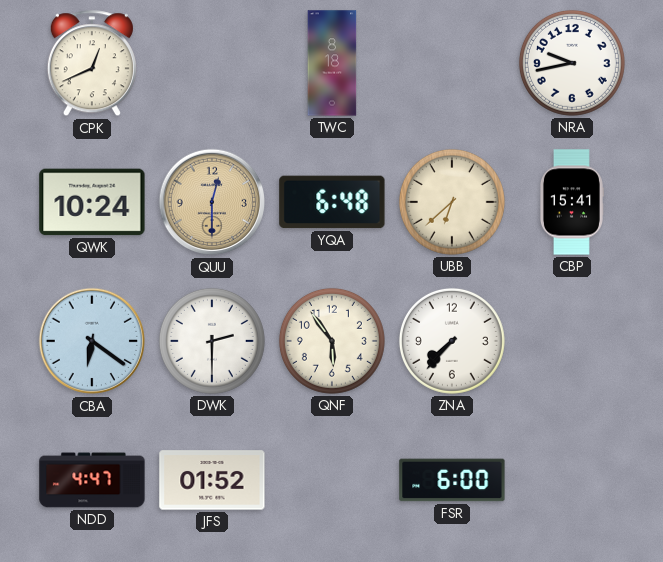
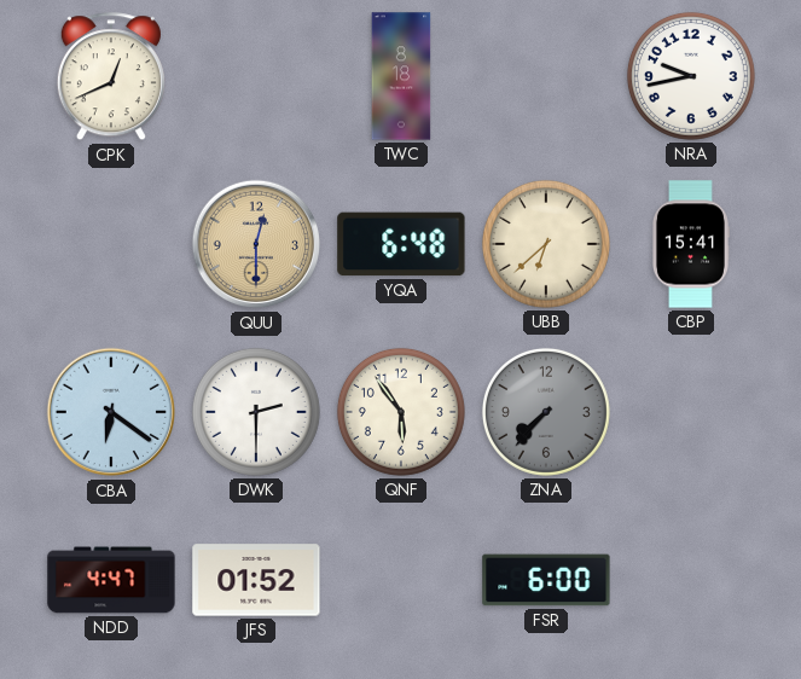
QWK: 10:24 -> none
ZNA dial: white -> grey
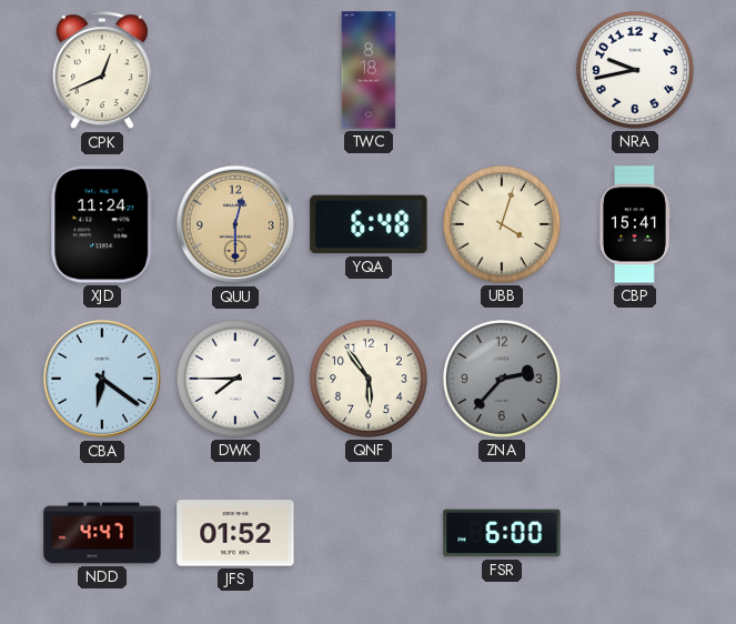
XJD: none -> 11:24
UBB: 6:38 -> 4:03
DWK: 2:30 -> 7:45
ZNA: 7:37 -> 2:37
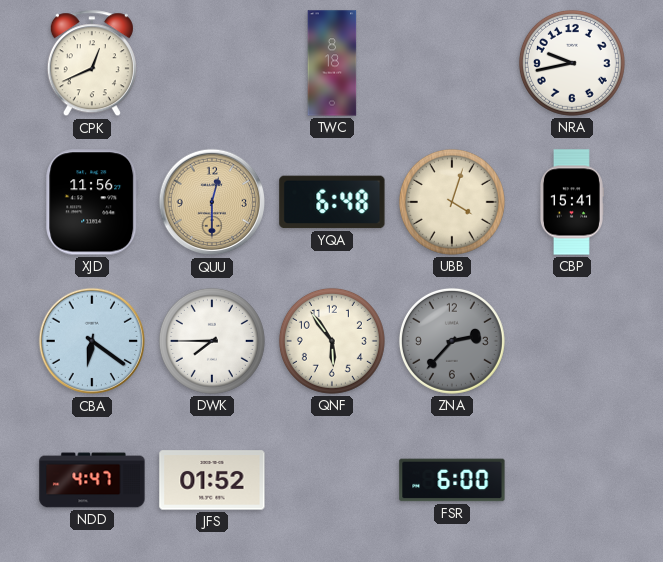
XJD: 11:24 -> 11:56
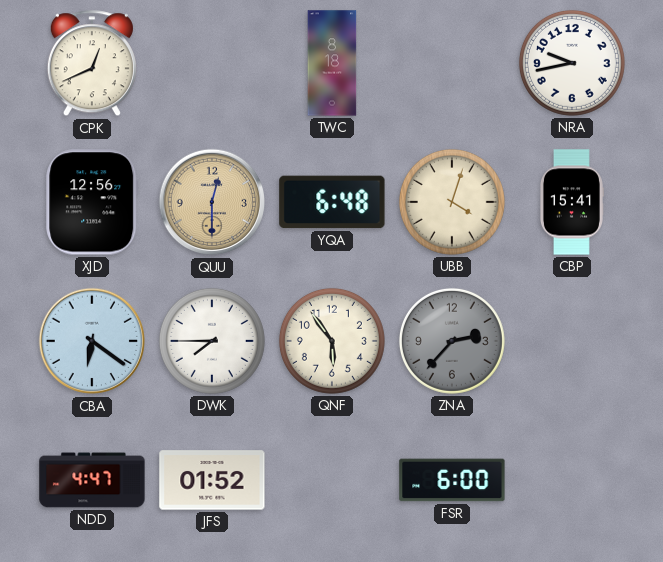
XJD: 11:56 -> 12:56
